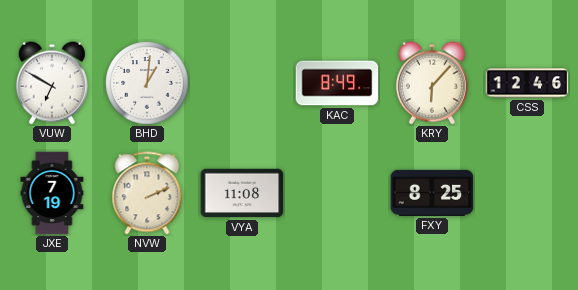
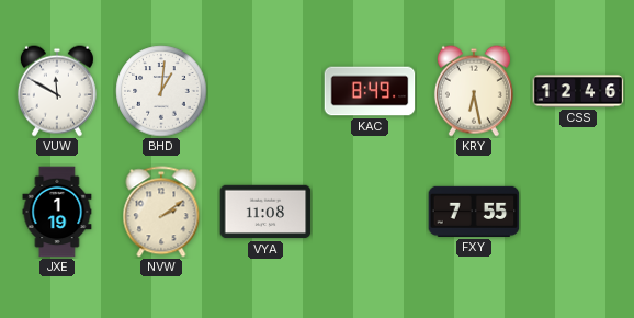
VUW: 6:50 -> 11:50
KRY: 6:07 -> 6:28
JXE: 7:19 -> 1:19
NVW: 2:11 -> 2:09
FXY: 8:25 -> 7:55
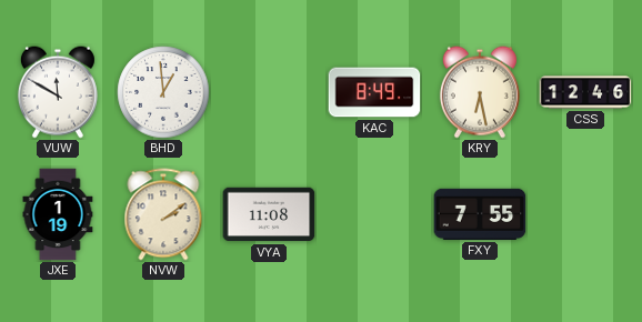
BHD: 1:01 -> 12:59
